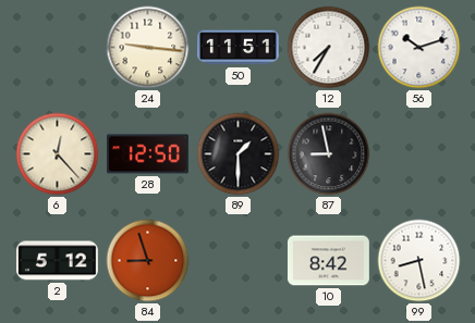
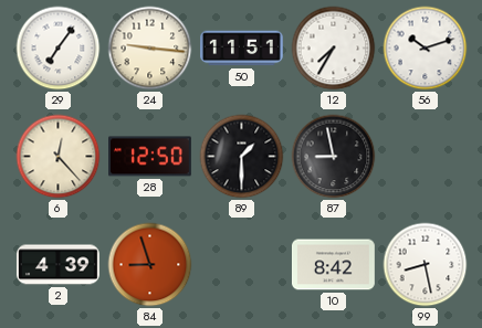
29: none -> 7:06
2: 5:12 -> 4:39
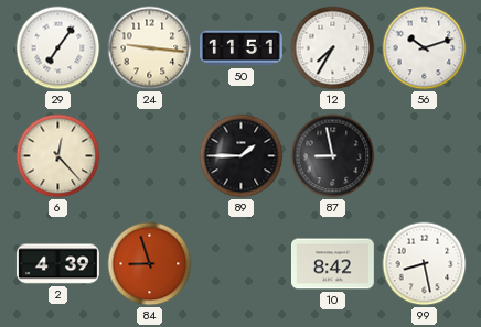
28: 12:50 -> none
89: 1:30 -> 1:45
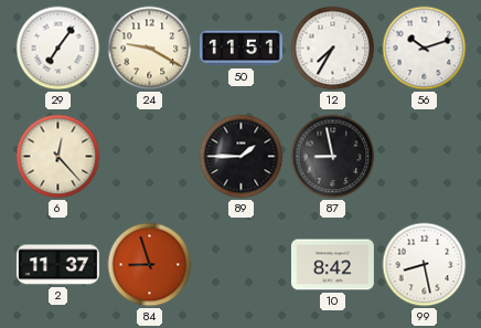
24: 9:16 -> 9:20
2: 4:39 -> 11:37
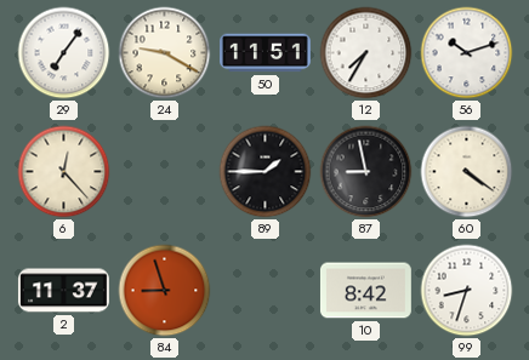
60: none -> 4:21
99: 8:28 -> 8:33
